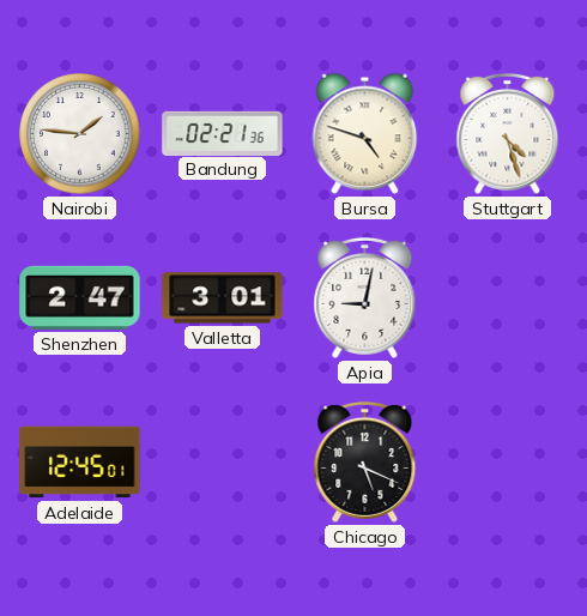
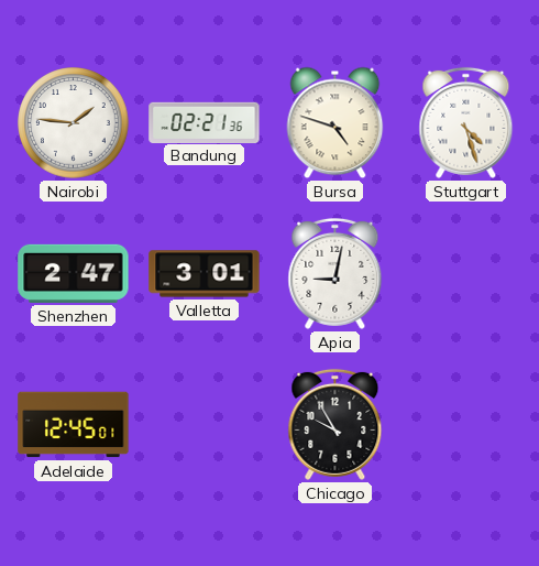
Chicago: 5:19 -> 9:55
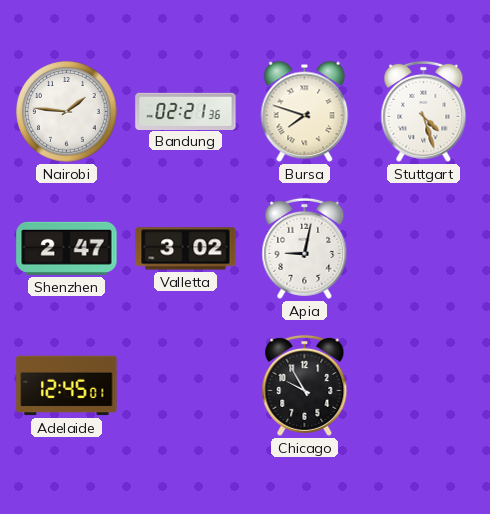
Bursa: 4:48 -> 7:48
Valletta: 3:01 -> 3:02
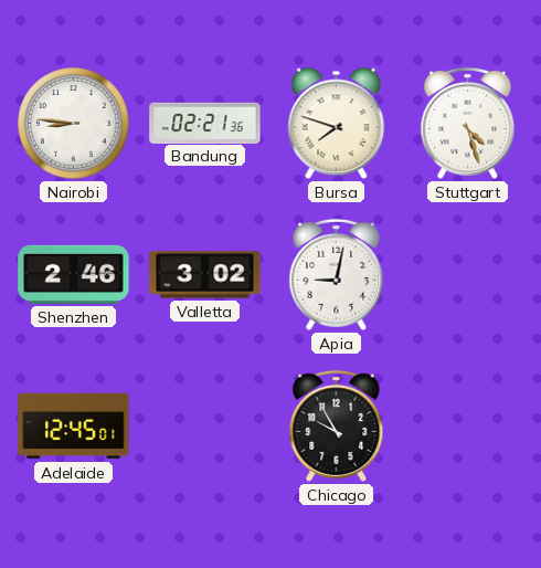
Nairobi: 1:46 -> 8:46
Shenzhen: 2:47 -> 2:46
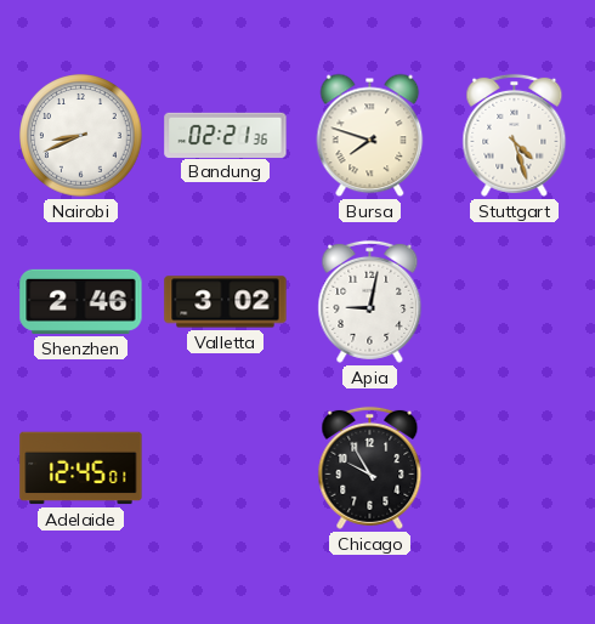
Nairobi: 8:46 -> 8:41
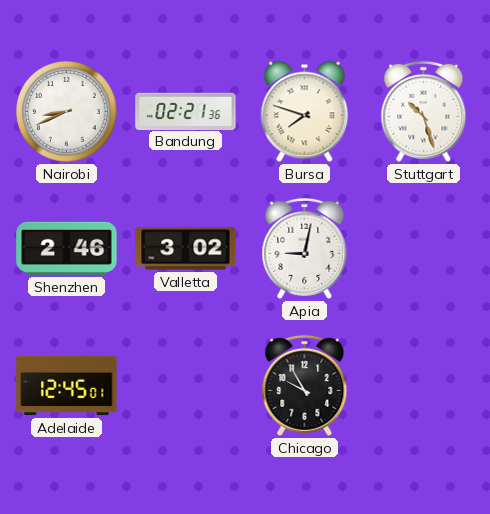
Stuttgart: 4:27 -> 10:27
